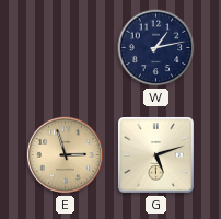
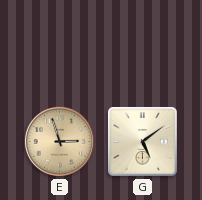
W: 1:13 -> none
G: 5:12 -> 5:09
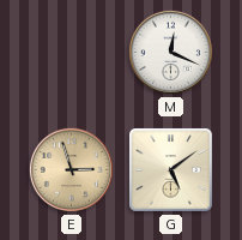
M: none -> 12:19
